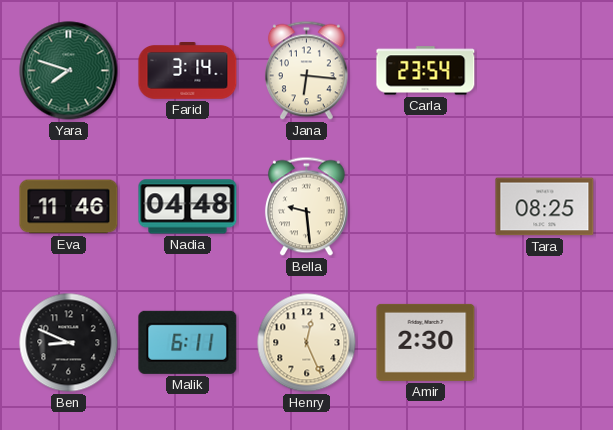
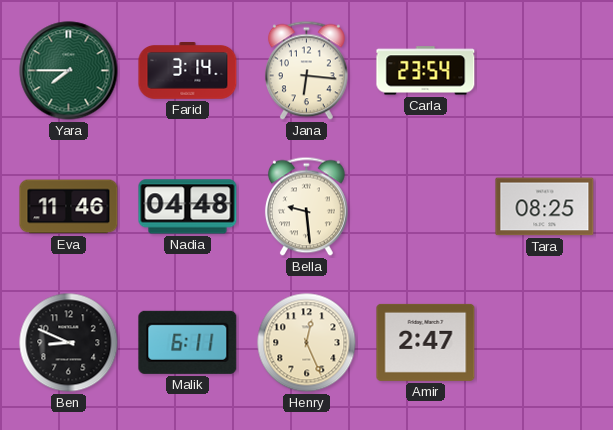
Yara: 7:48 -> 7:45
Amir: 2:30 -> 2:47
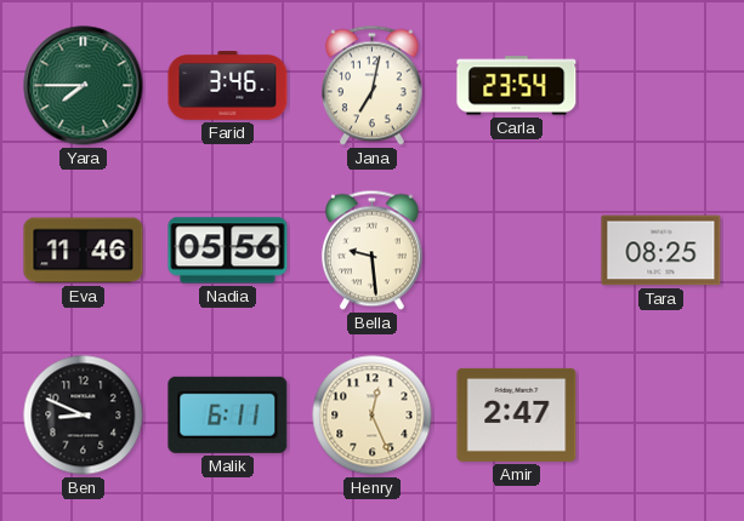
Farid: 3:14 -> 3:46
Jana: 6:16 -> 7:02
Nadia: 04:48 -> 05:56
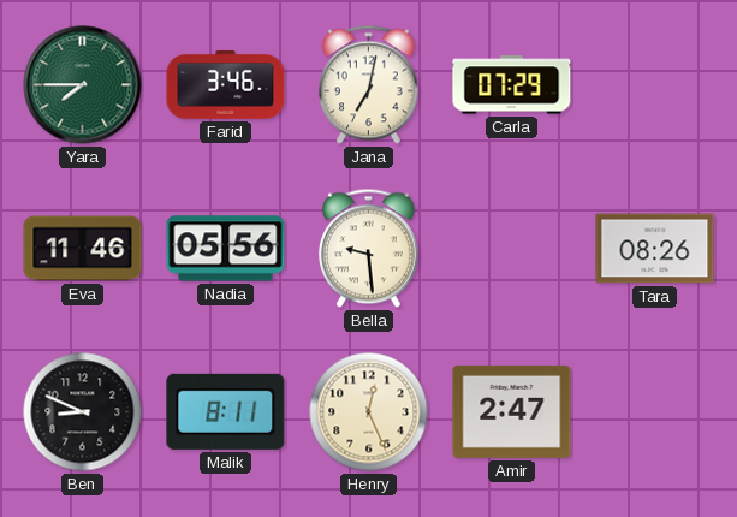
Carla: 23:54 -> 07:29
Tara: 08:25 -> 08:26
Malik: 6:11 -> 8:11
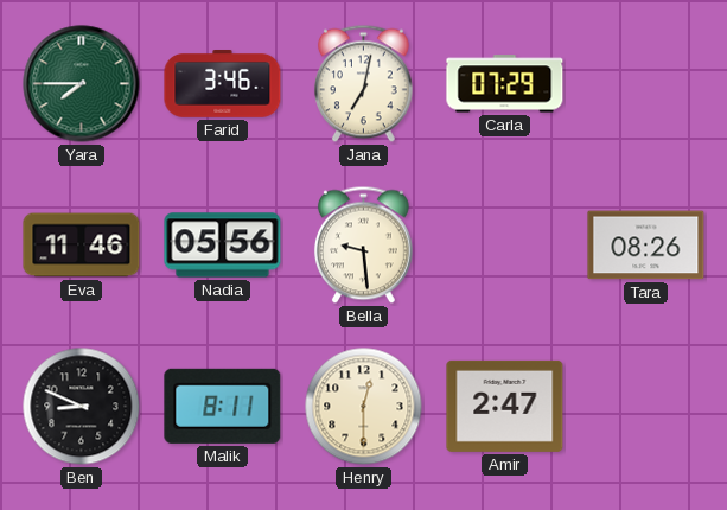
Henry: 12:26 -> 12:30
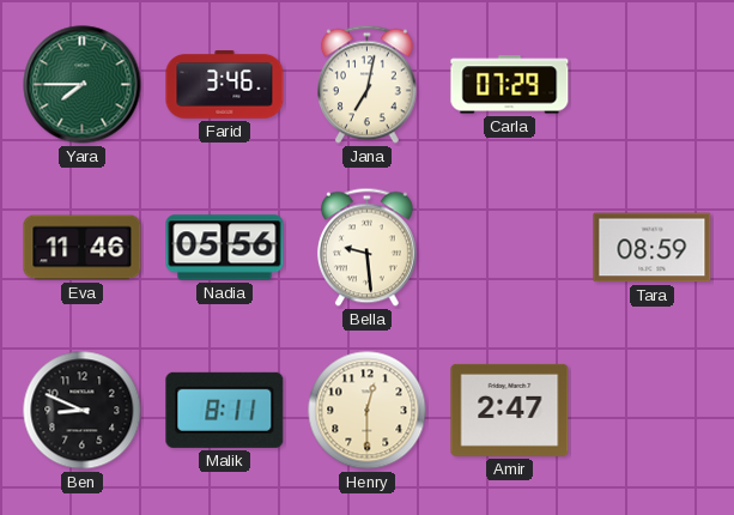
Tara: 08:26 -> 08:59
